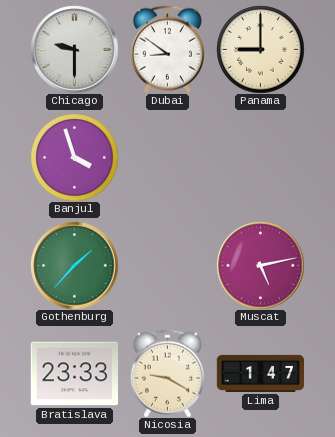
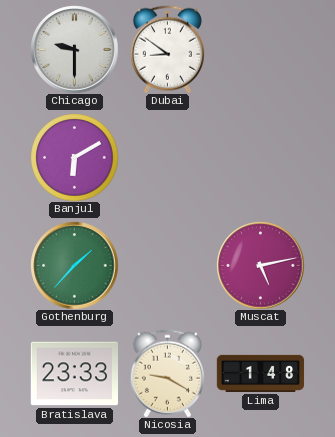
Panama: 9:00 -> none
Banjul: 3:57 -> 6:10
Lima: 1:47 -> 1:48
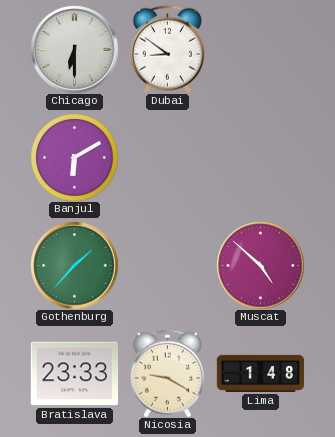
Chicago: 9:30 -> 6:30
Muscat: 5:13 -> 4:52
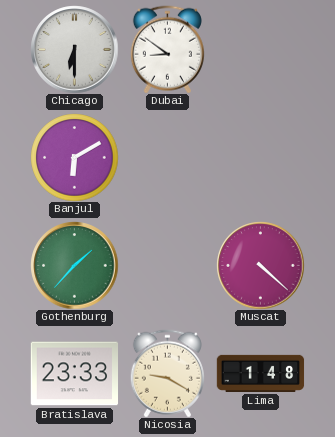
Muscat: 4:52 -> 4:22
